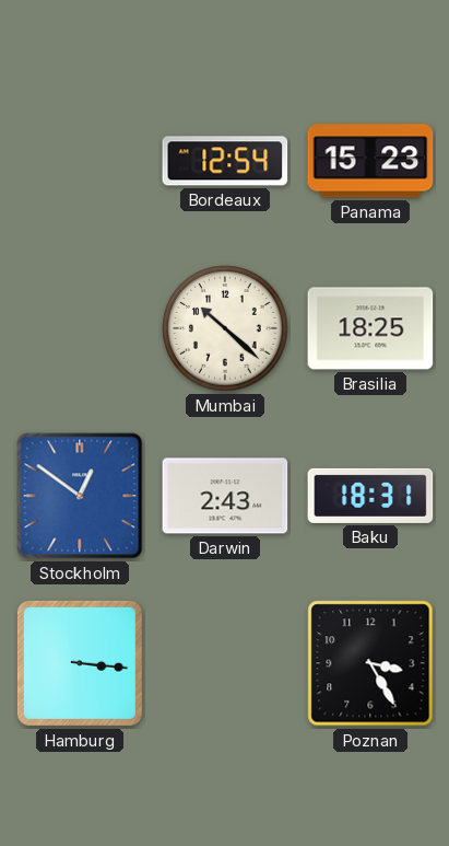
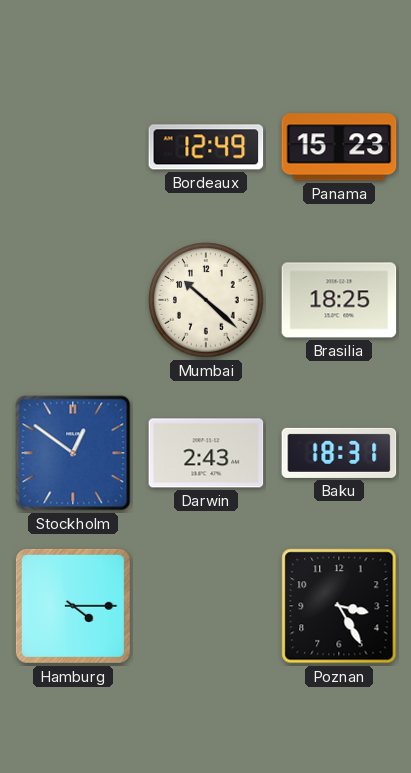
Bordeaux: 12:54 -> 12:49
Hamburg: 3:16 -> 4:15
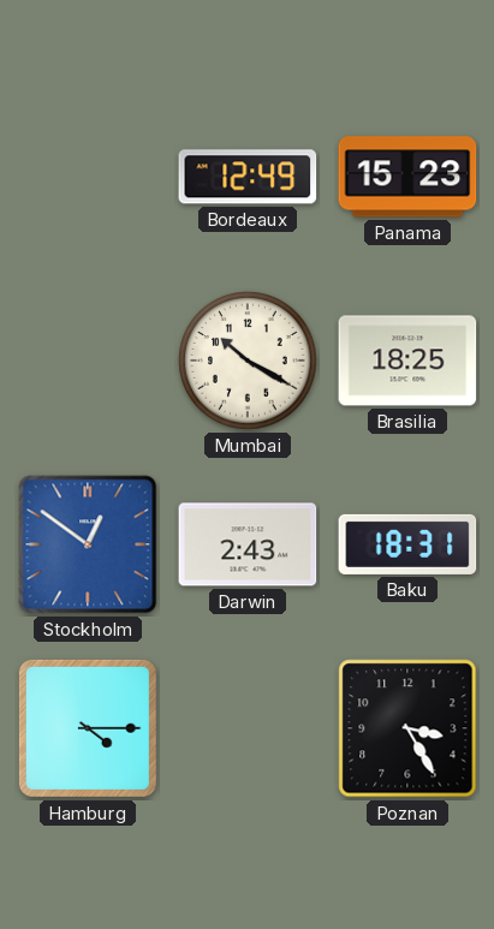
Mumbai: 10:22 -> 10:20
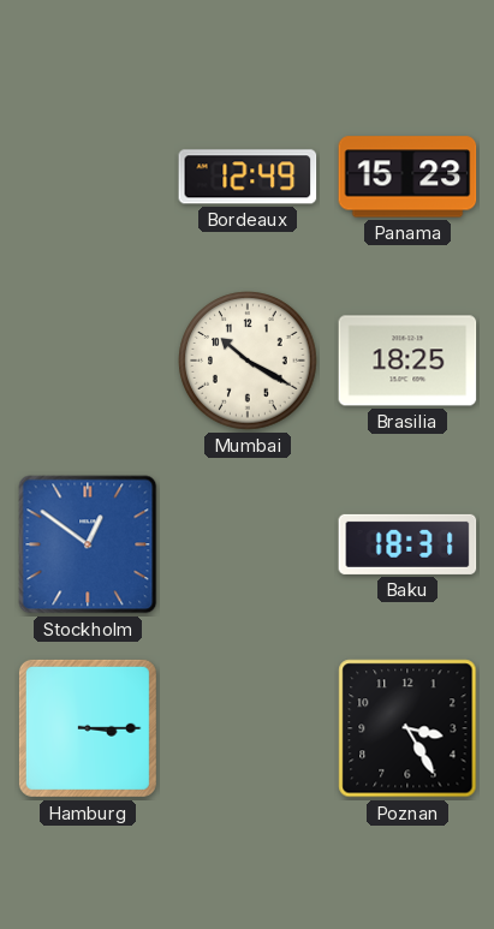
Darwin: 2:43 -> none
Hamburg: 4:15 -> 3:15
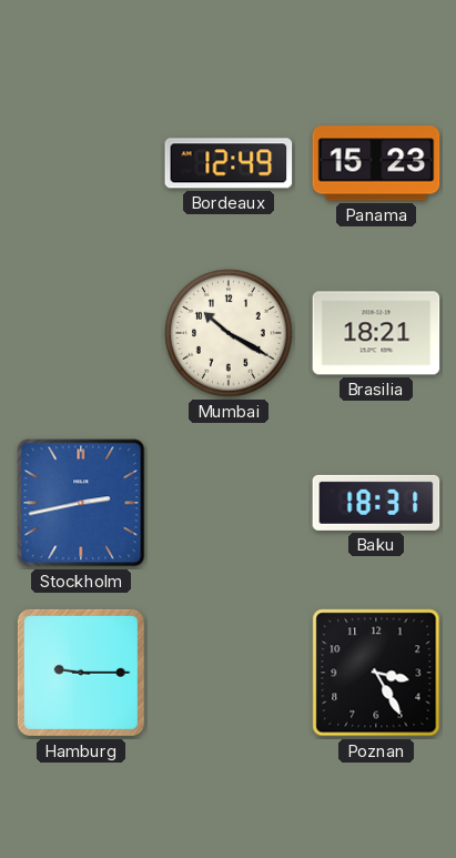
Brasilia: 18:25 -> 18:21
Stockholm: 12:51 -> 2:43
Hamburg: 3:15 -> 9:15
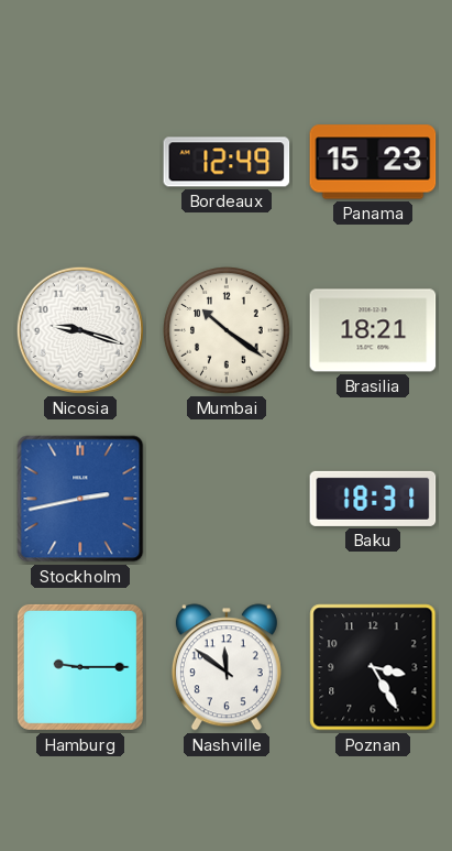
Nicosia: none -> 9:18
Mumbai: 10:20 -> 10:21
Nashville: none -> 11:51
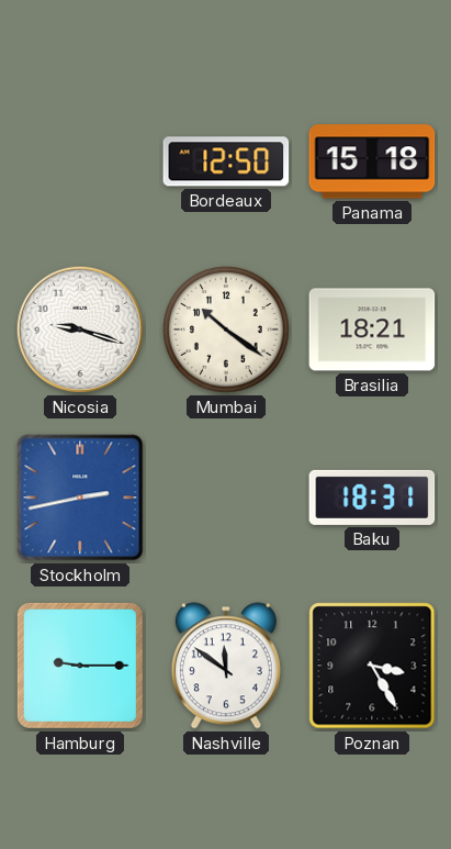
Bordeaux: 12:49 -> 12:50
Panama: 15:23 -> 15:18
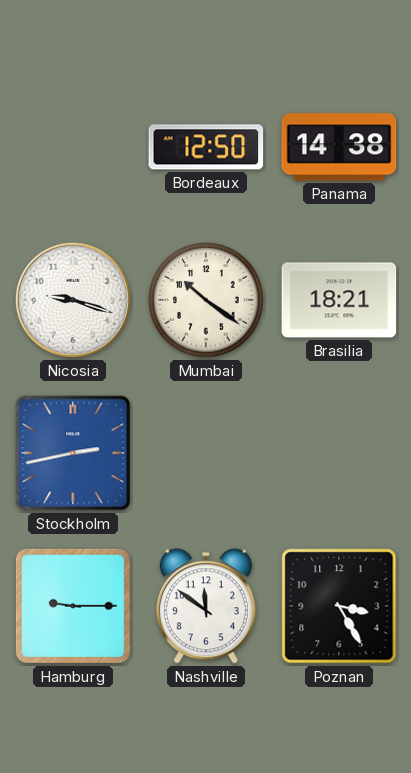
Panama: 15:18 -> 14:38
Baku: 18:31 -> none
